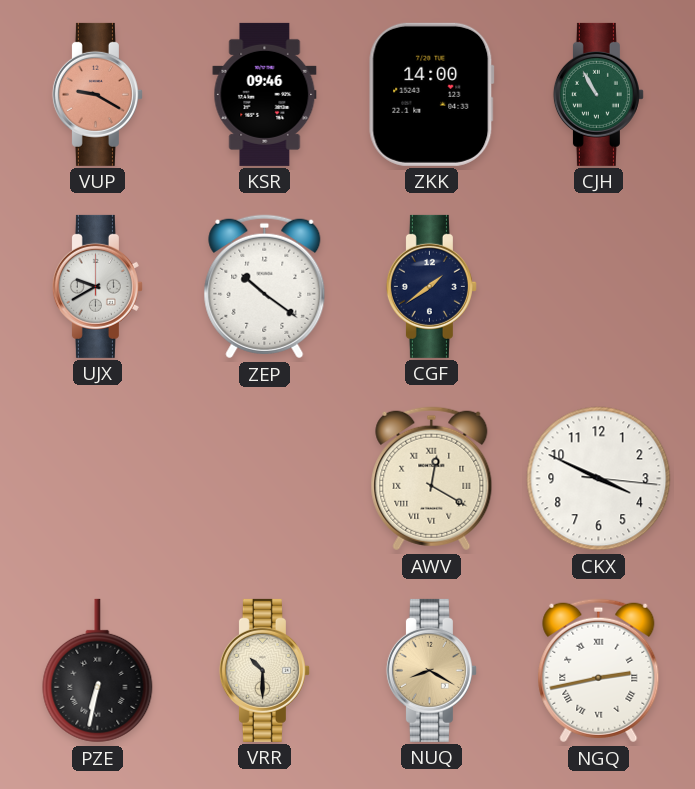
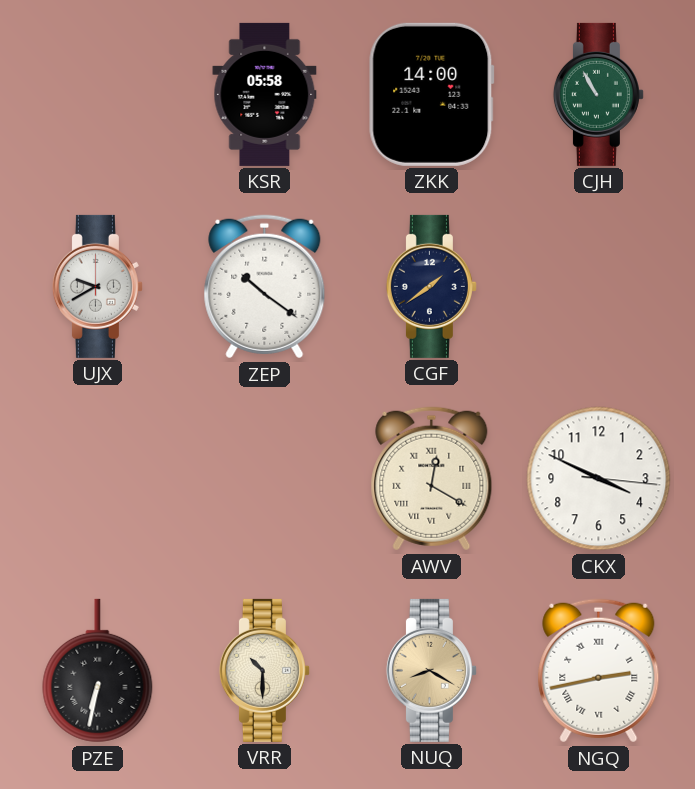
VUP: 9:20 -> none
KSR: 09:46 -> 05:58
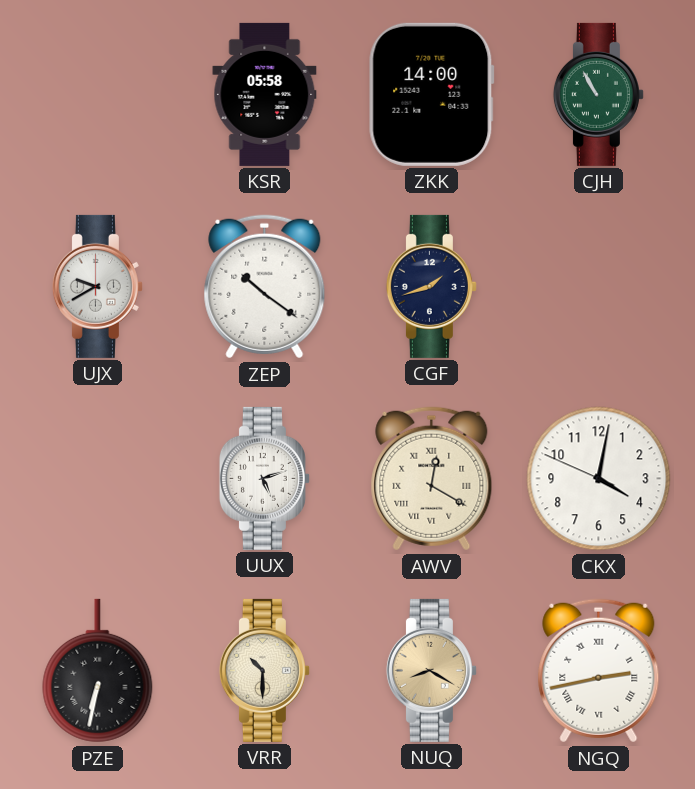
CGF: 1:39 -> 1:42
UUX: none -> 5:12
CKX: 3:49 -> 4:01
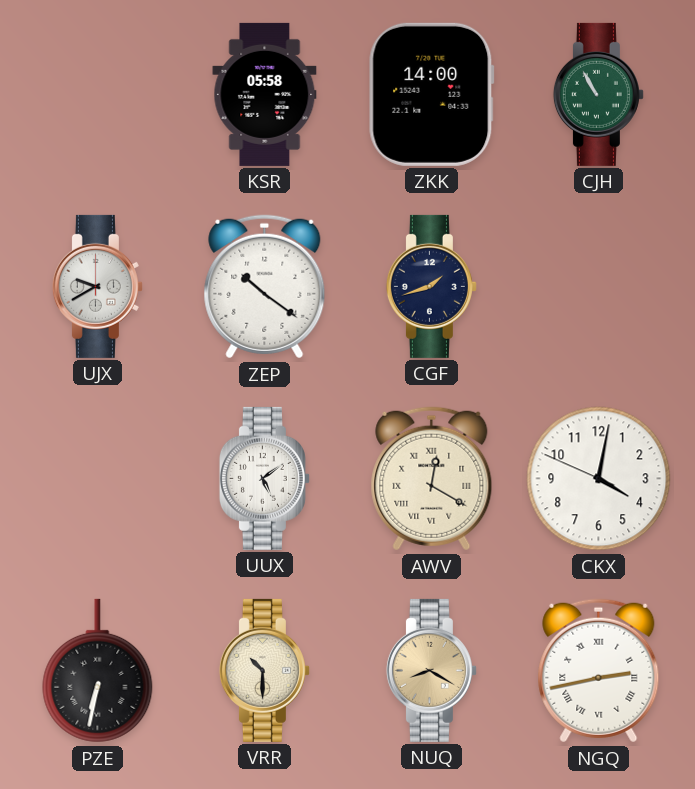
UUX: 5:12 -> 5:09
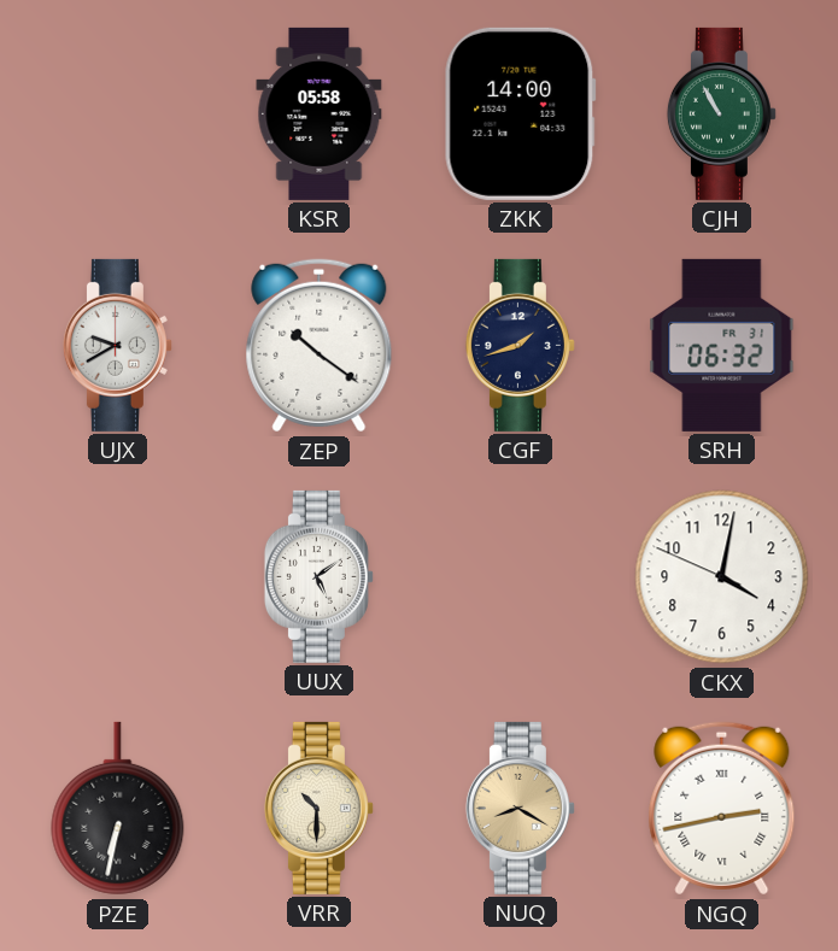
SRH: none -> 06:32
AWV: 12:20 -> none
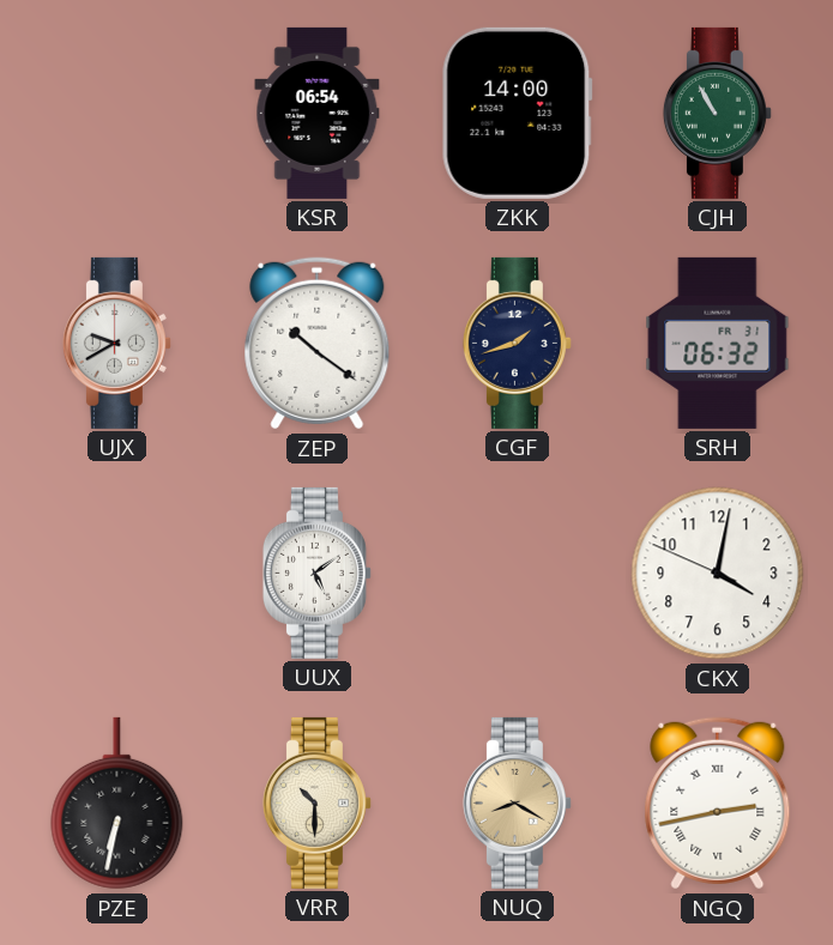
KSR: 05:58 -> 06:54
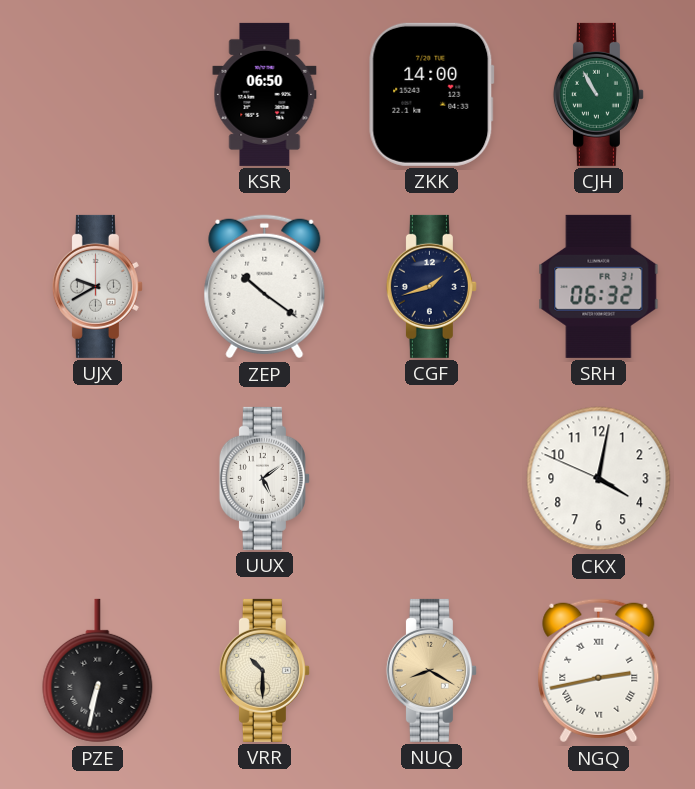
KSR: 06:54 -> 06:50
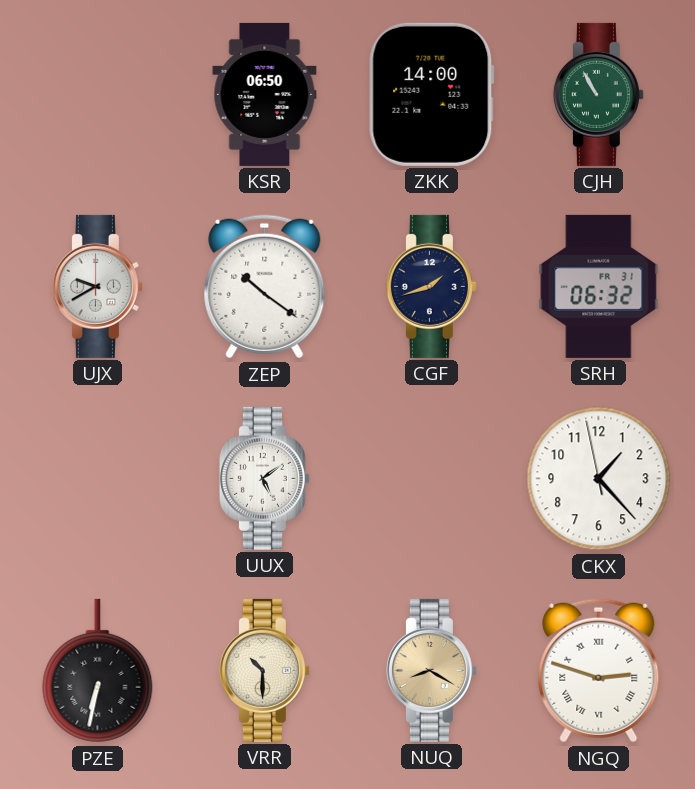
CKX: 4:01 -> 1:22
NGQ: 2:43 -> 2:48
